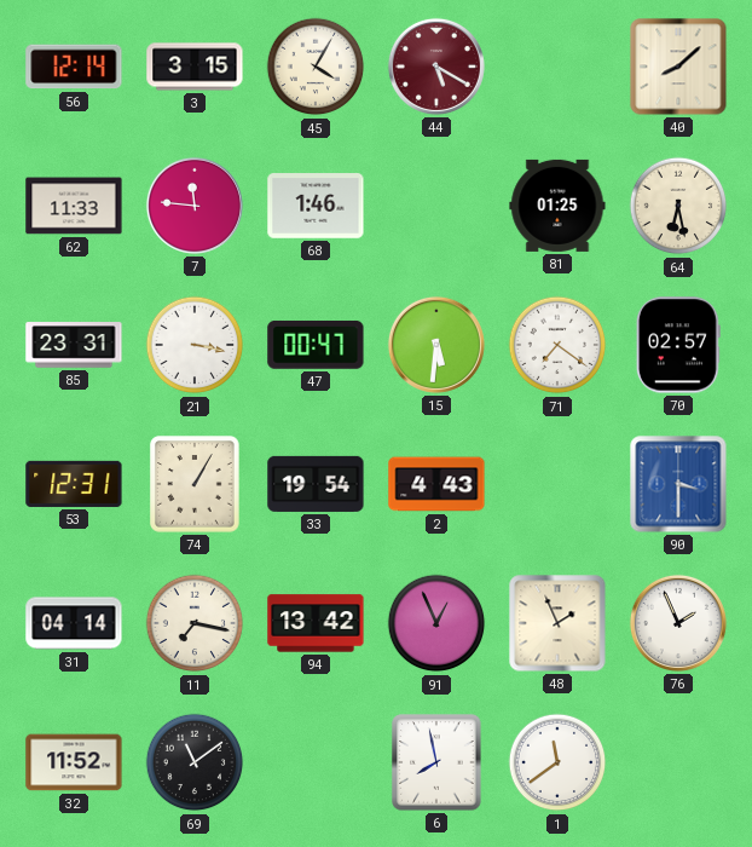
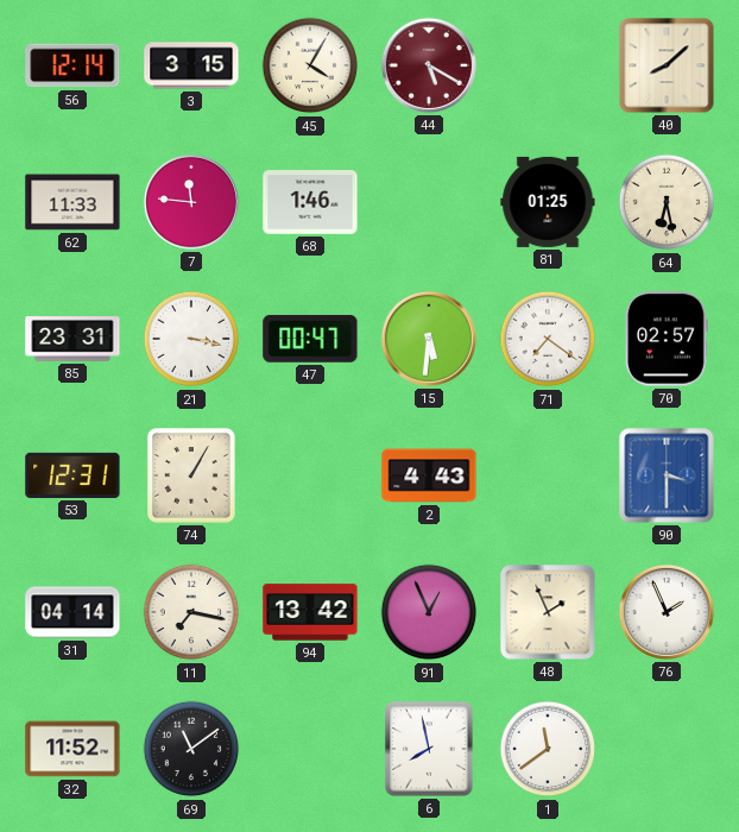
33: 19:54 -> none
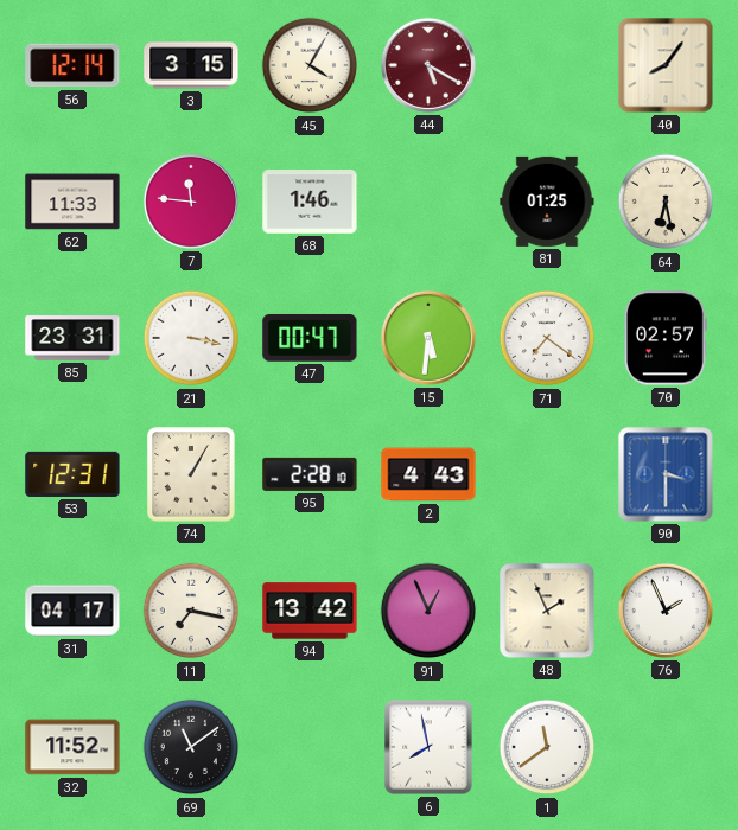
40: 8:08 -> 8:06
95: none -> 2:28
31: 04:14 -> 04:17
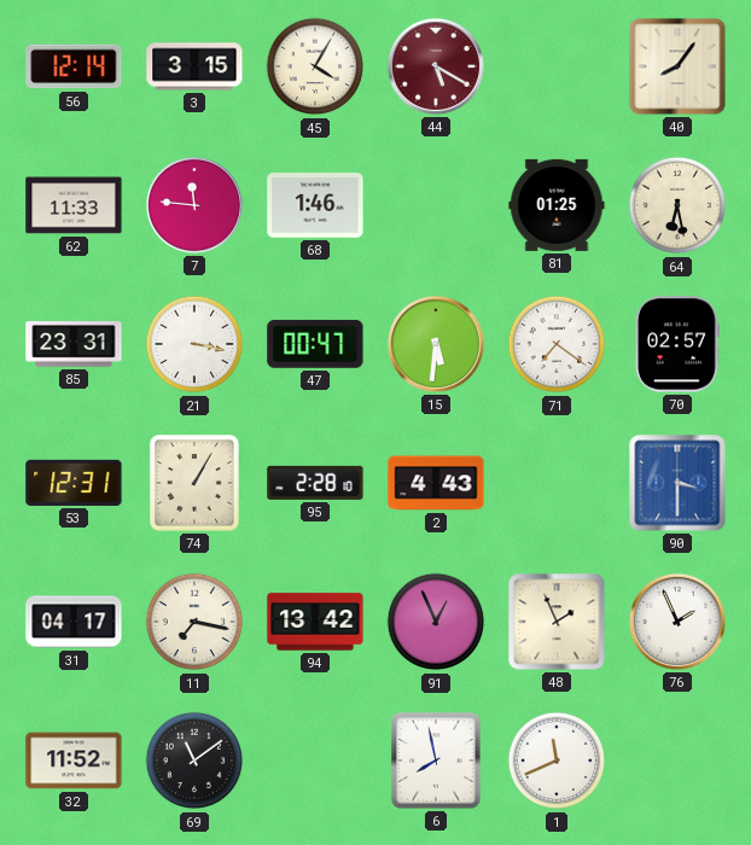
1: 11:39 -> 11:41
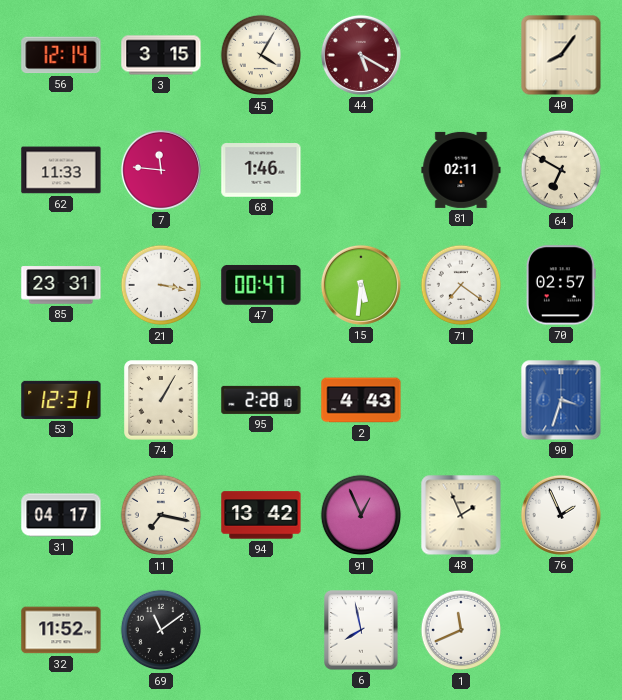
81: 01:25 -> 02:11
64: 6:28 -> 6:50
90: 3:30 -> 3:33
